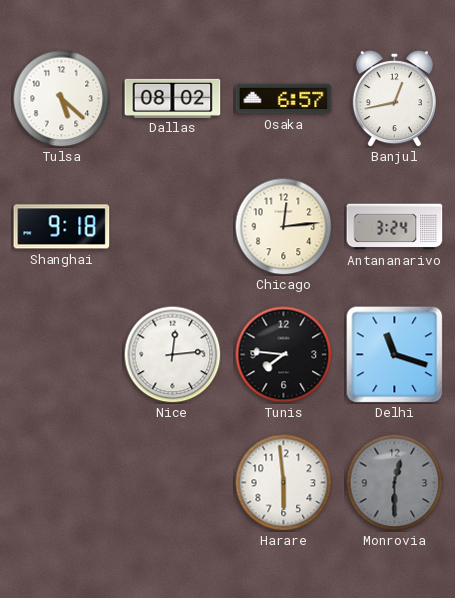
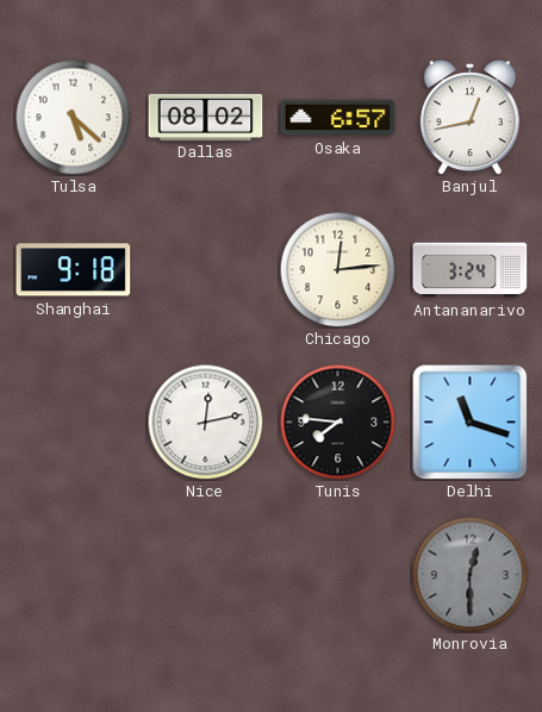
Nice: 12:14 -> 12:13
Harare: 5:59 -> none
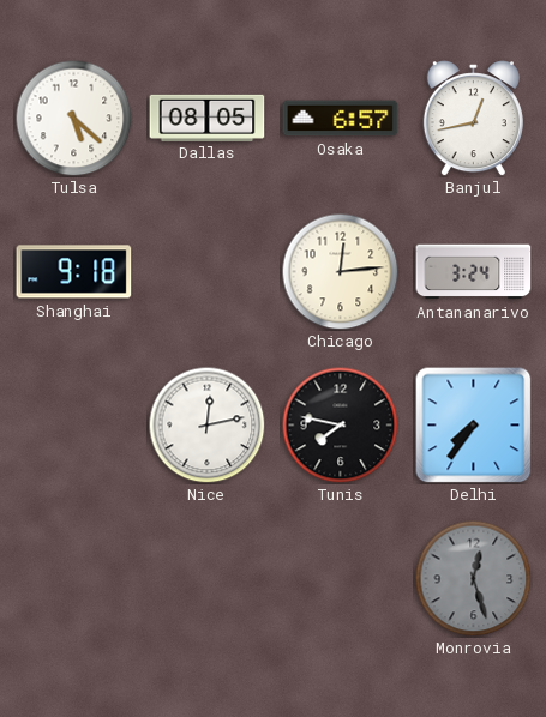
Dallas: 08:02 -> 08:05
Tunis: 7:46 -> 7:47
Delhi: 11:18 -> 7:36
Monrovia: 12:30 -> 12:27
